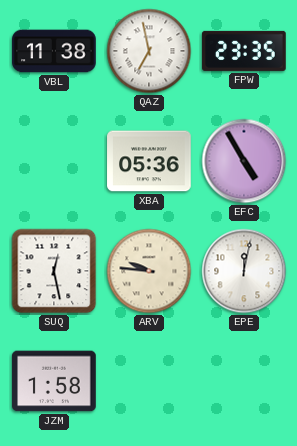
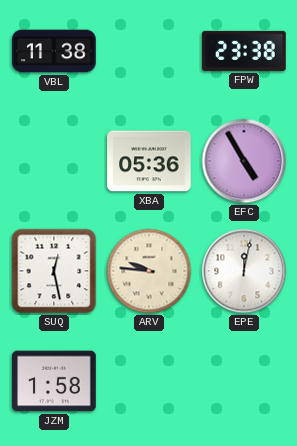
QAZ: 6:58 -> none
FPW: 23:35 -> 23:38
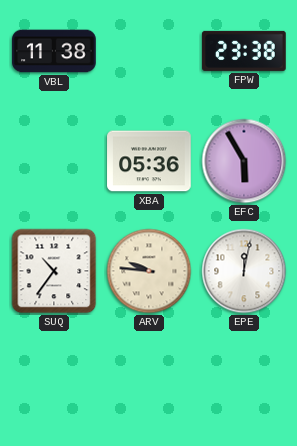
EFC: 4:55 -> 5:55
SUQ: 12:28 -> 10:36
JZM: 1:58 -> none
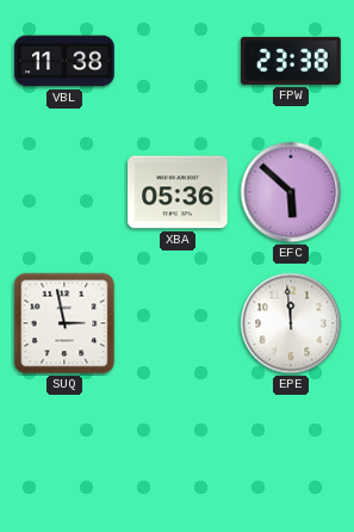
EFC: 5:55 -> 5:52
SUQ: 10:36 -> 2:58
ARV: 9:46 -> none
EPE: 12:02 -> 11:59
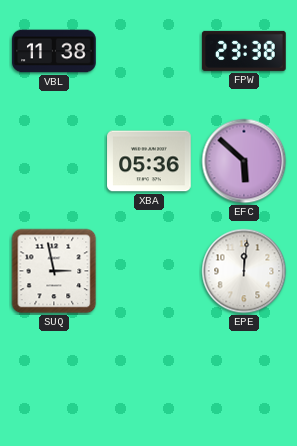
EPE: 11:59 -> 12:01
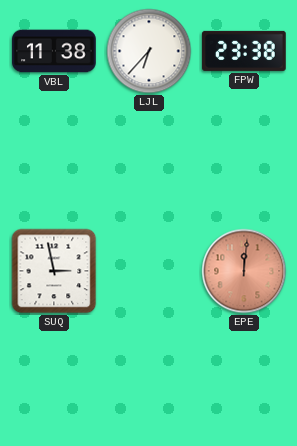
LJL: none -> 6:37
XBA: 05:36 -> none
EFC: 5:52 -> none
EPE dial: white -> salmon
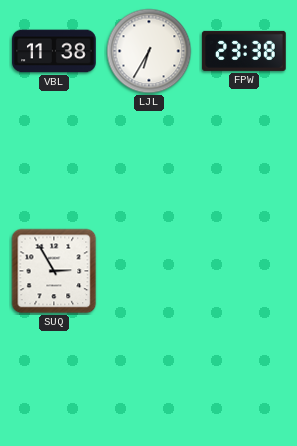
LJL: 6:37 -> 6:35
SUQ: 2:58 -> 2:55
EPE: 12:01 -> none
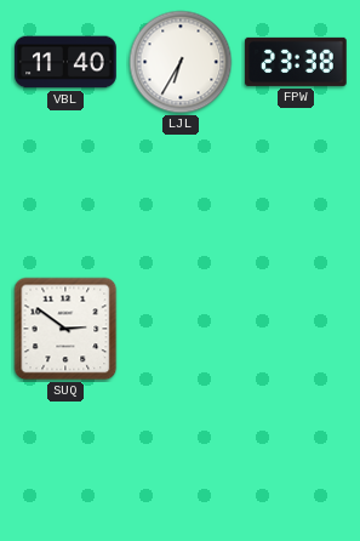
VBL: 11:38 -> 11:40
SUQ: 2:55 -> 2:51
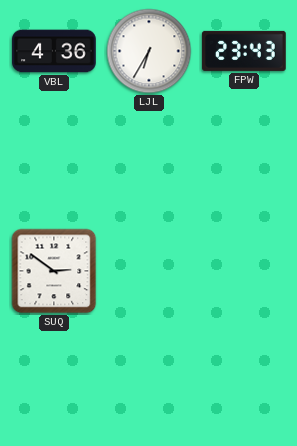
VBL: 11:40 -> 4:36
FPW: 23:38 -> 23:43
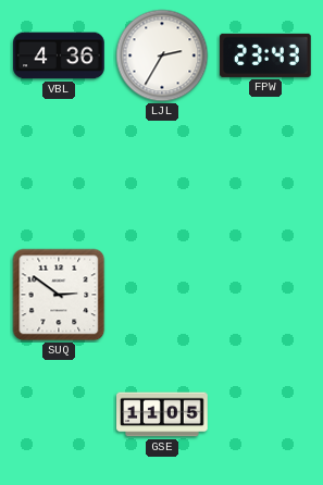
LJL: 6:35 -> 2:35
GSE: none -> 11:05
